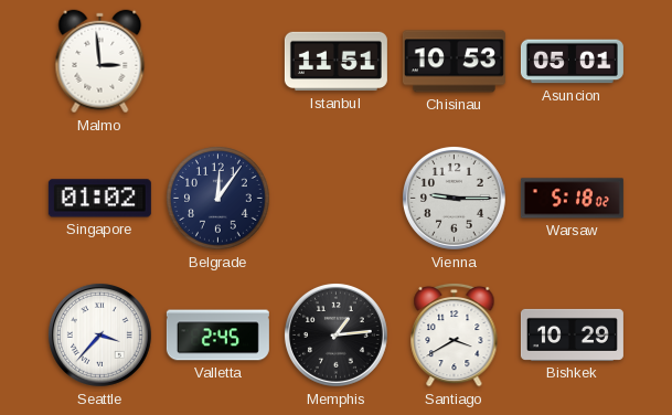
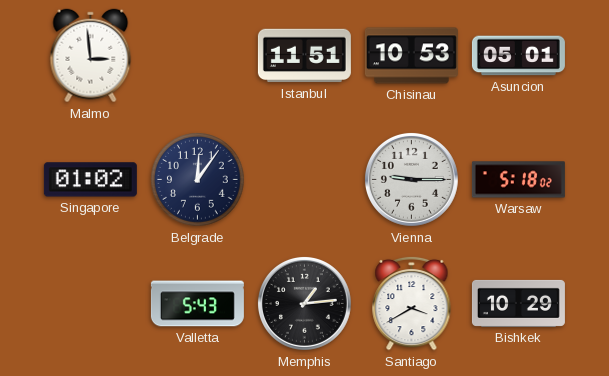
Seattle: 3:37 -> none
Valletta: 2:45 -> 5:43
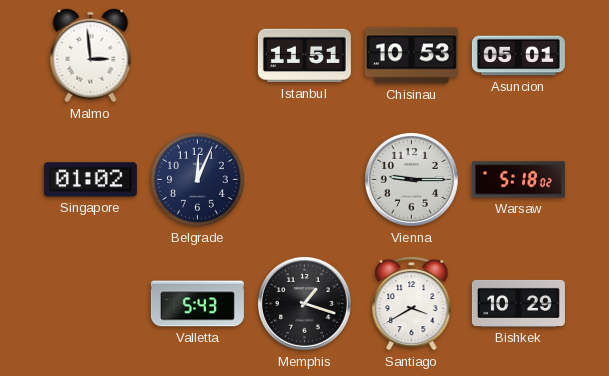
Belgrade: 12:06 -> 12:04
Memphis: 1:14 -> 1:18
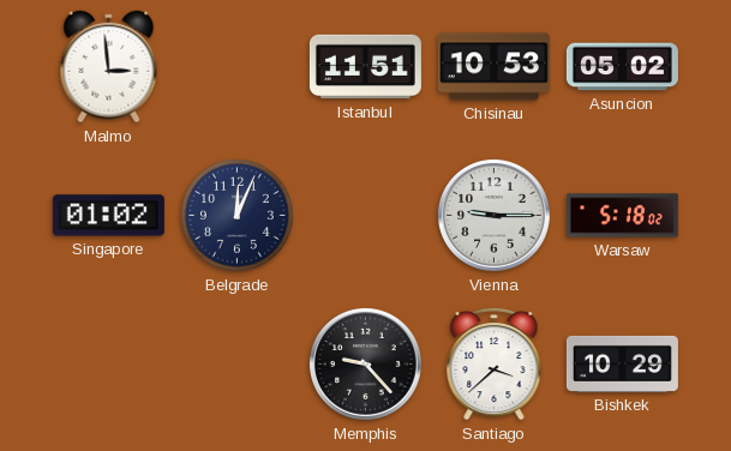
Asuncion: 05:01 -> 05:02
Valletta: 5:43 -> none
Memphis: 1:18 -> 9:23
Santiago: 3:40 -> 3:38
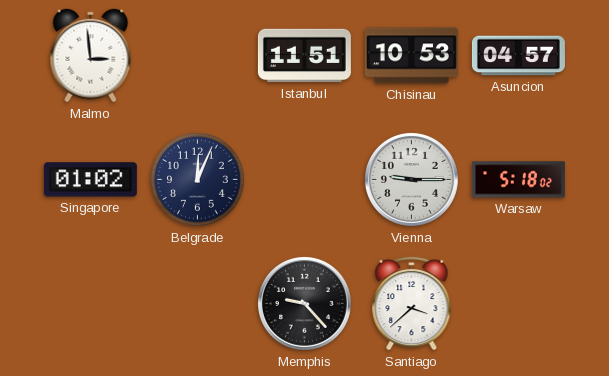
Asuncion: 05:02 -> 04:57
Bishkek: 10:29 -> none
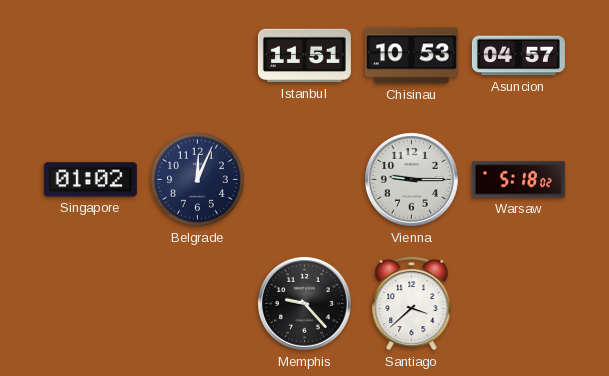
Malmo: 2:59 -> none
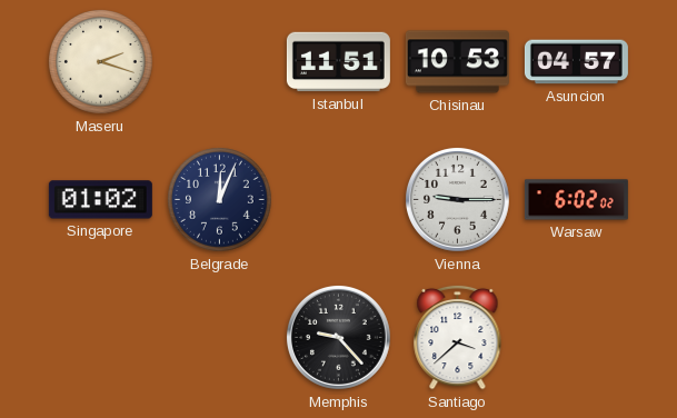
Maseru: none -> 2:18
Warsaw: 5:18 -> 6:02
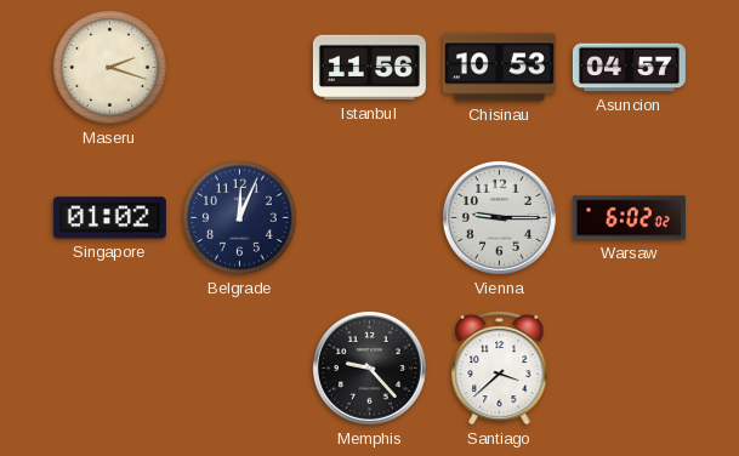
Istanbul: 11:51 -> 11:56
